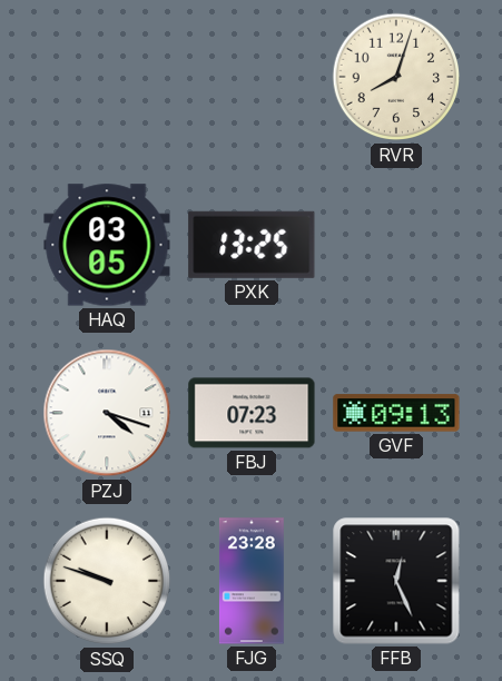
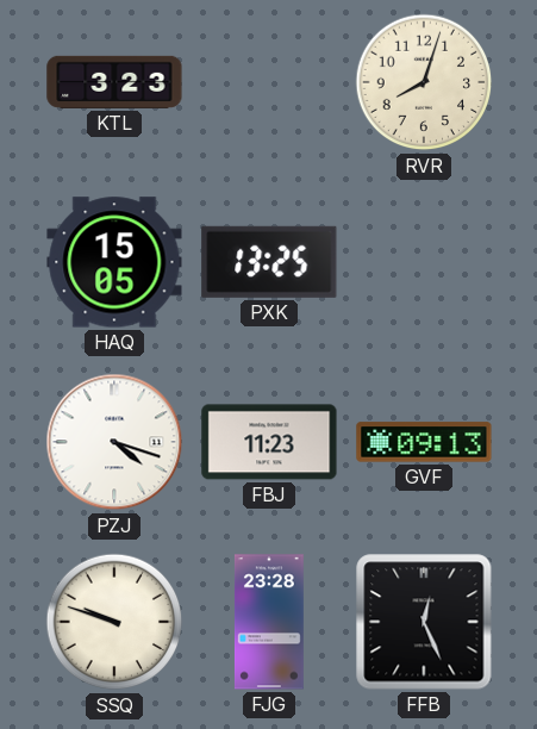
KTL: none -> 3:23
HAQ: 03:05 -> 15:05
FBJ: 07:23 -> 11:23
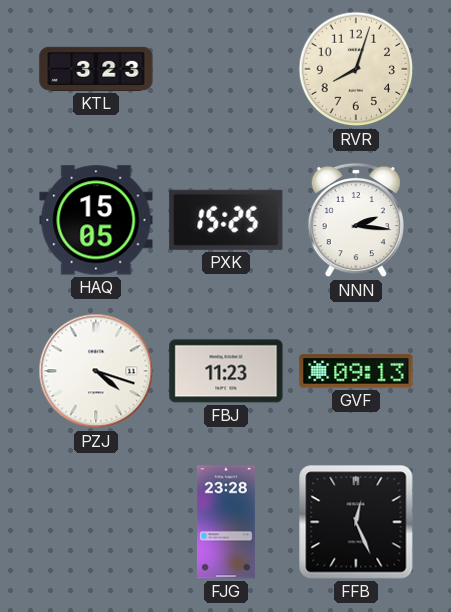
PXK: 13:25 -> 15:25
NNN: none -> 2:16
SSQ: 9:48 -> none
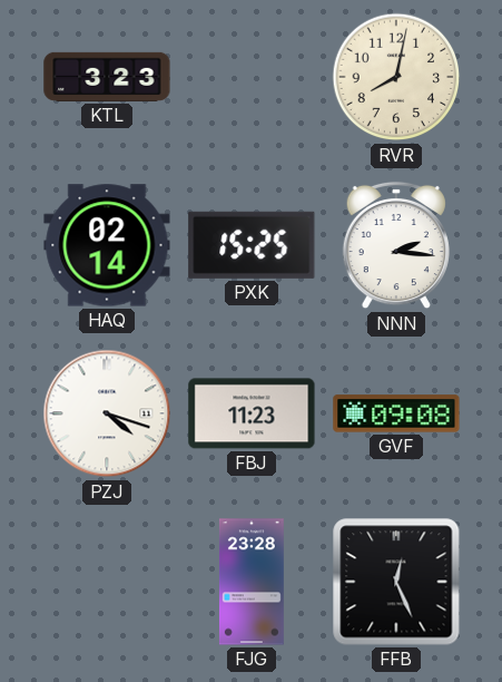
RVR: 8:03 -> 8:02
HAQ: 15:05 -> 02:14
GVF: 09:13 -> 09:08
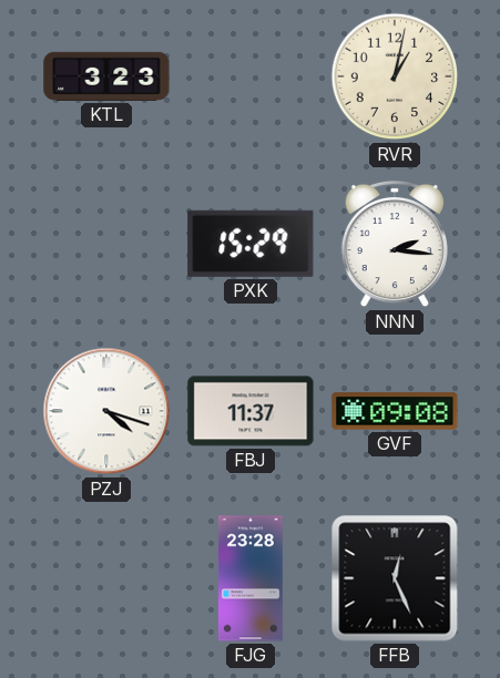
RVR: 8:02 -> 1:02
HAQ: 02:14 -> none
PXK: 15:25 -> 15:29
FBJ: 11:23 -> 11:37
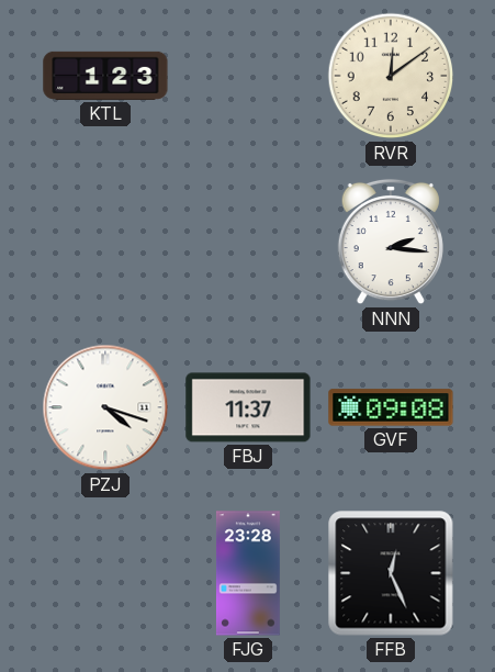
KTL: 3:23 -> 1:23
RVR: 1:02 -> 12:09
PXK: 15:29 -> none
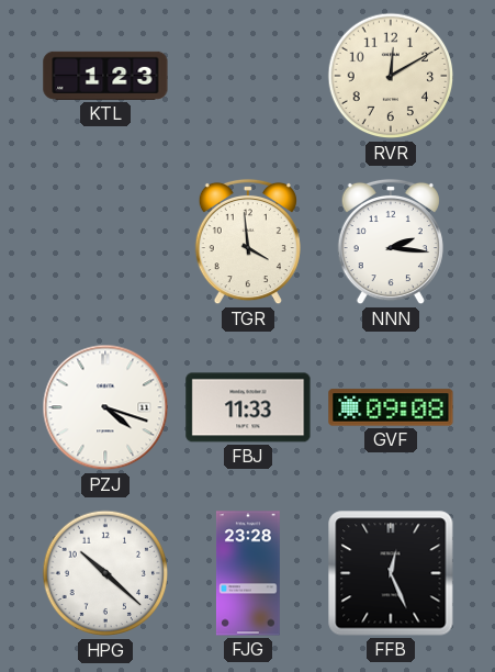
RVR: 12:09 -> 12:10
TGR: none -> 3:59
FBJ: 11:37 -> 11:33
HPG: none -> 10:22
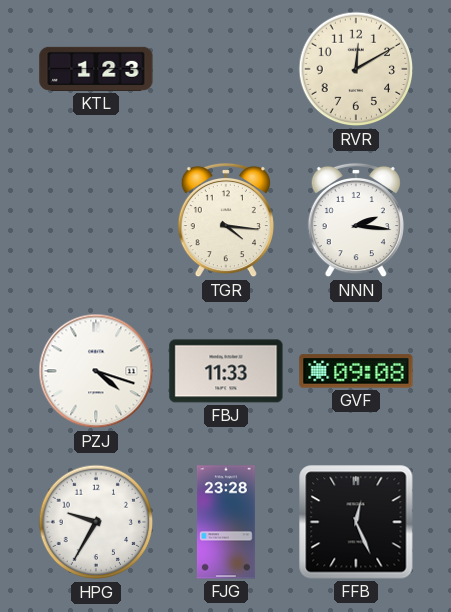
TGR: 3:59 -> 4:16
HPG: 10:22 -> 9:35
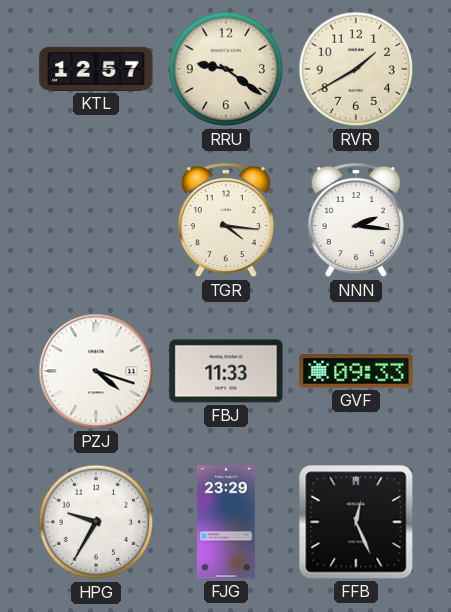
KTL: 1:23 -> 12:57
RRU: none -> 9:21
RVR: 12:10 -> 1:40
GVF: 09:08 -> 09:33
FJG: 23:28 -> 23:29
